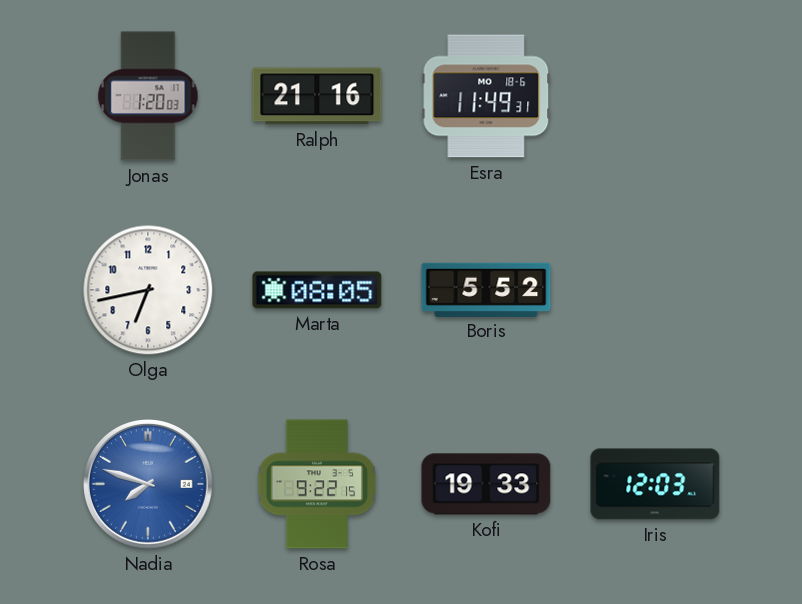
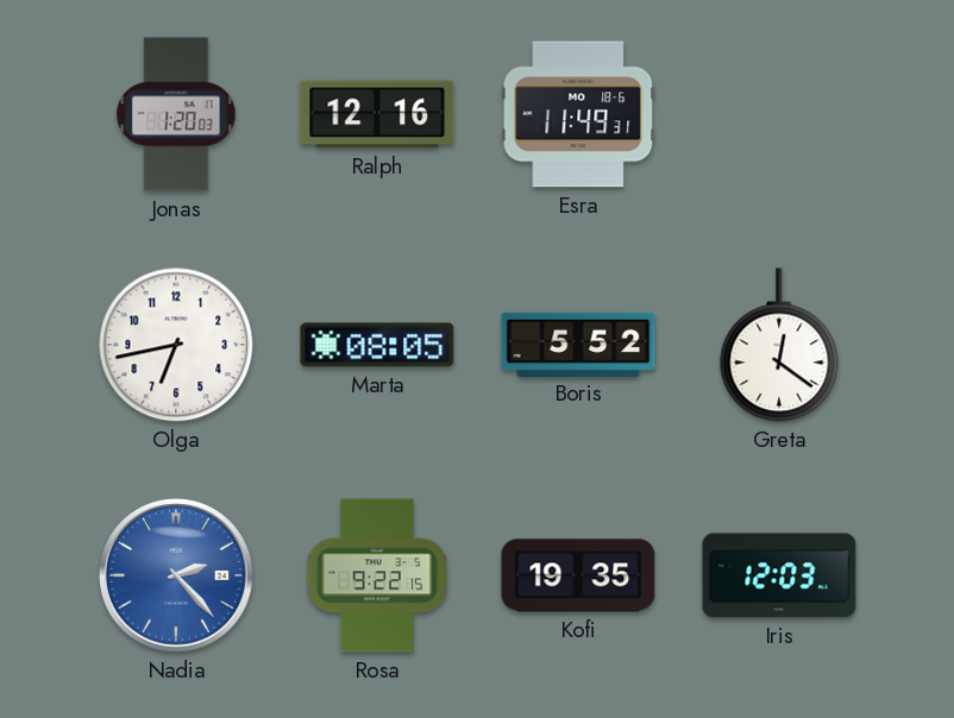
Ralph: 21:16 -> 12:16
Greta: none -> 12:21
Nadia: 7:48 -> 2:23
Kofi: 19:33 -> 19:35
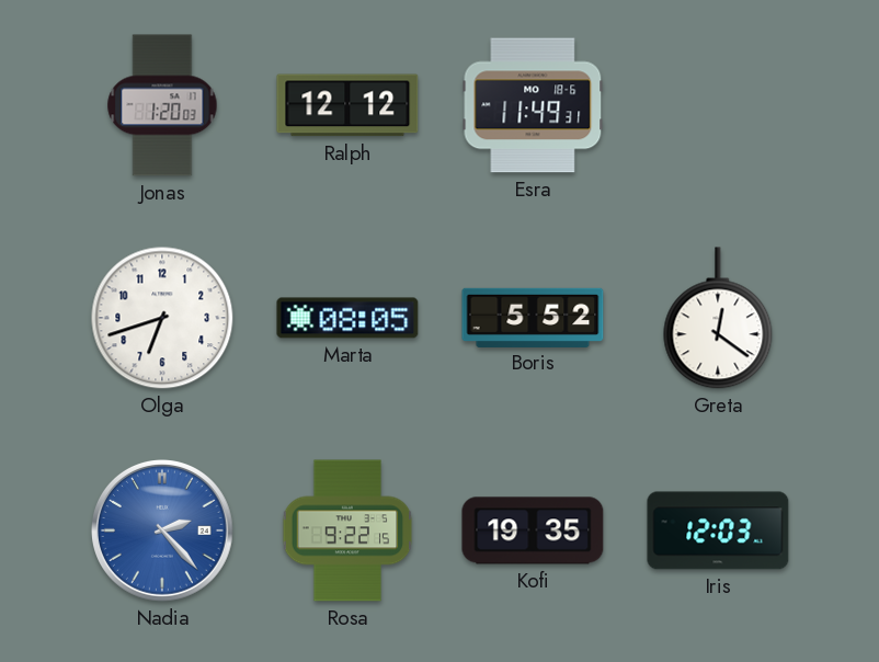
Ralph: 12:16 -> 12:12
Olga: 6:43 -> 6:42
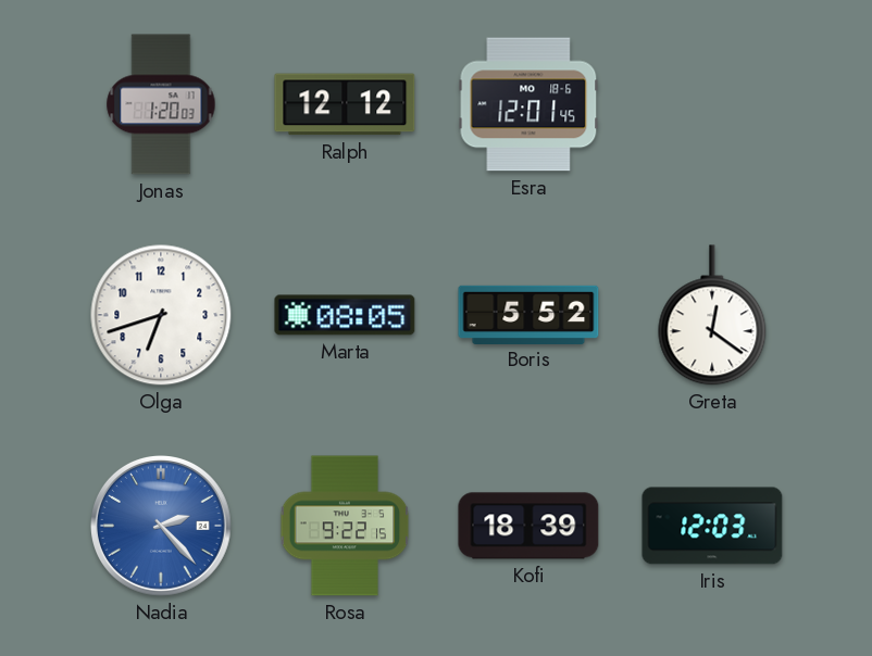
Esra: 11:49 -> 12:01
Kofi: 19:35 -> 18:39
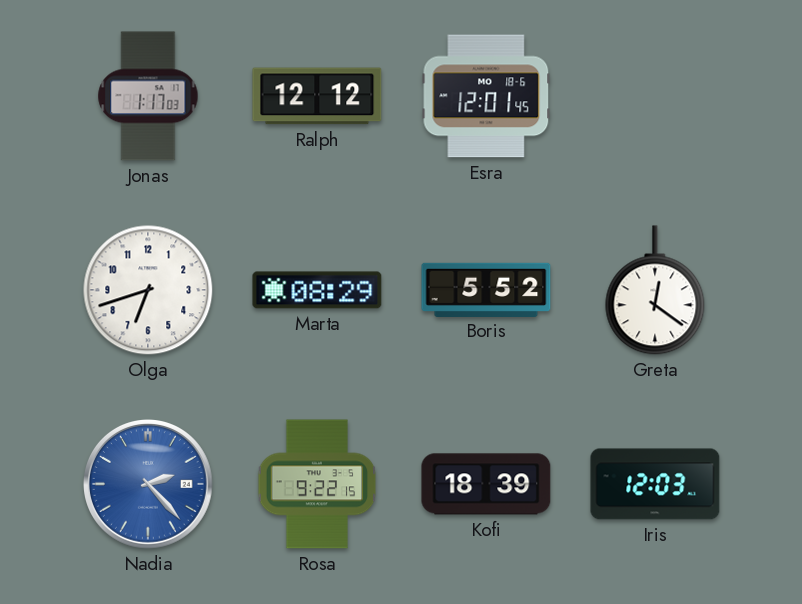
Jonas: 1:20 -> 1:17
Marta: 08:05 -> 08:29
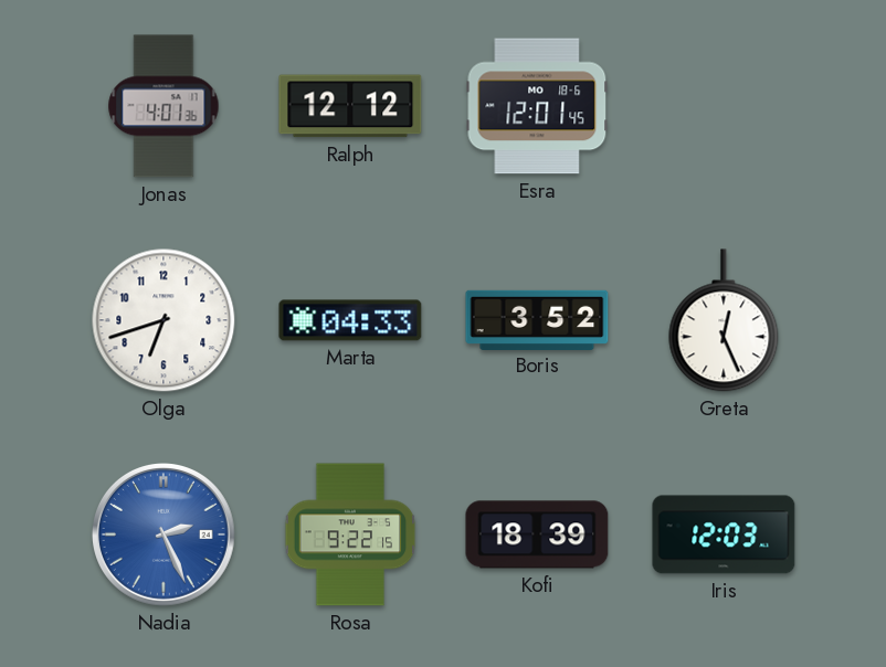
Jonas: 1:17 -> 4:01
Marta: 08:29 -> 04:33
Boris: 5:52 -> 3:52
Greta: 12:21 -> 12:26
Nadia: 2:23 -> 2:26
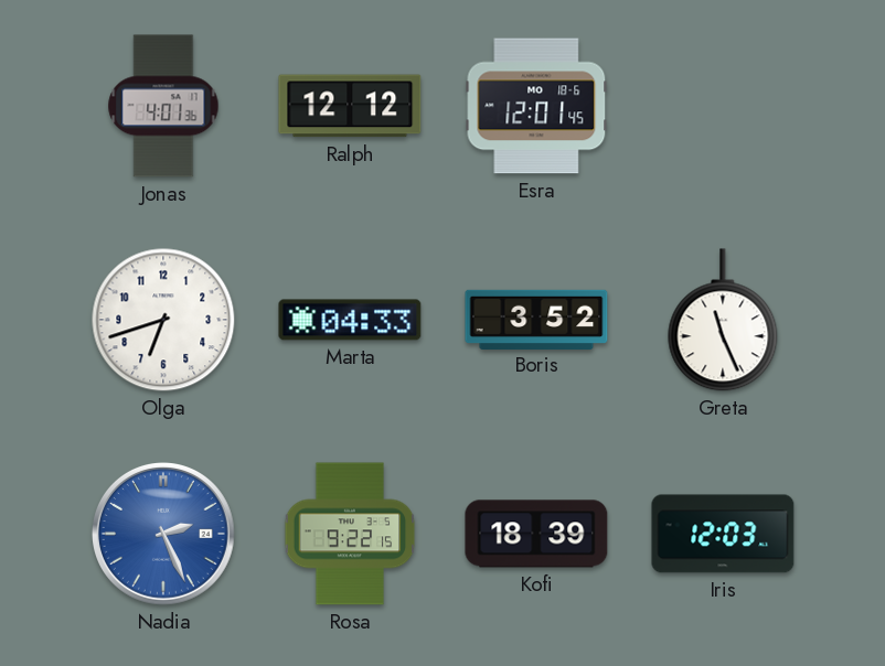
Greta: 12:26 -> 11:26
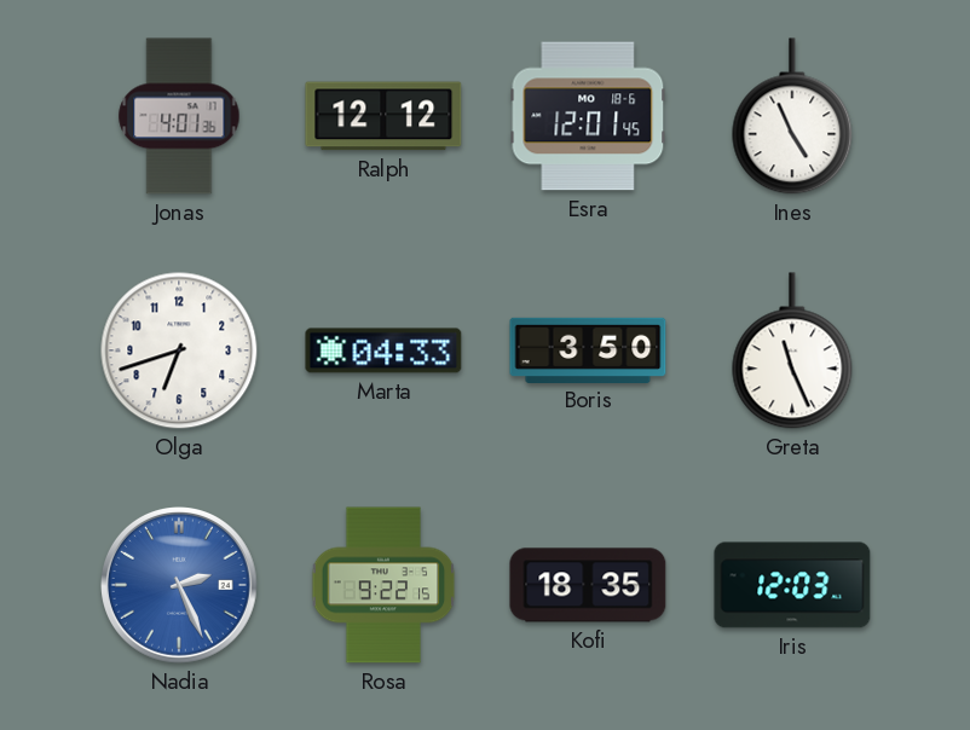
Ines: none -> 4:56
Boris: 3:52 -> 3:50
Kofi: 18:39 -> 18:35
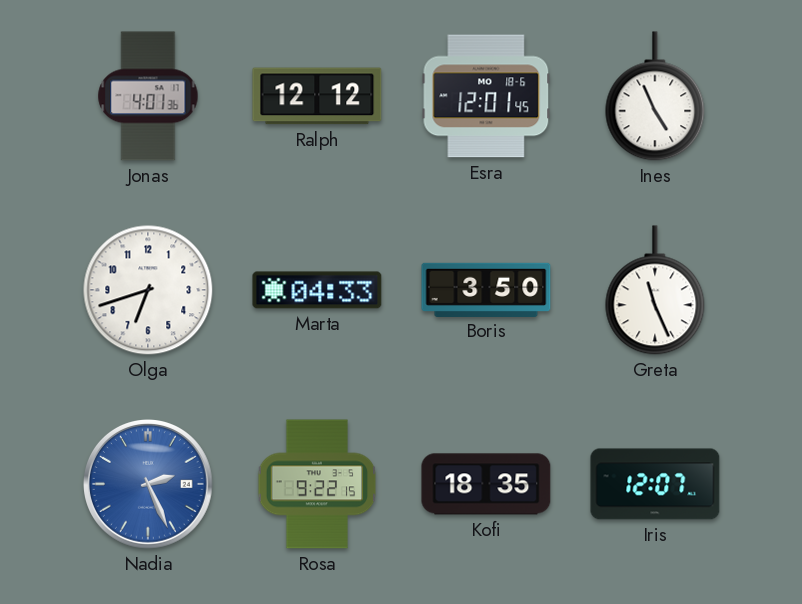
Iris: 12:03 -> 12:07
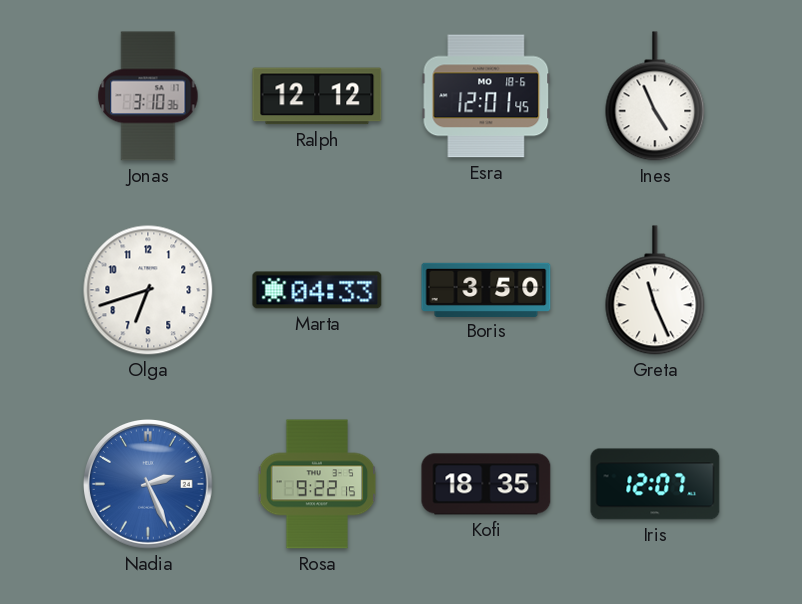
Jonas: 4:01 -> 3:10
